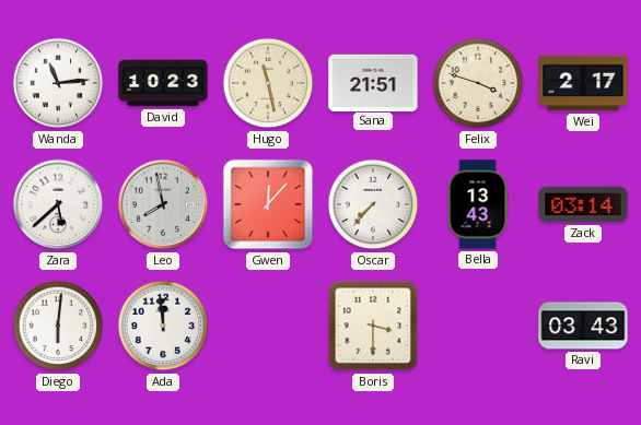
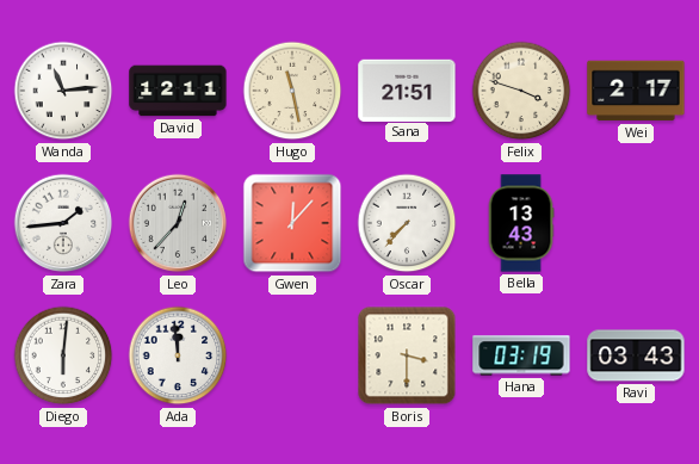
David: 10:23 -> 12:11
Zara: 5:38 -> 1:44
Leo: 7:58 -> 12:37
Zack: 03:14 -> none
Hana: none -> 03:19
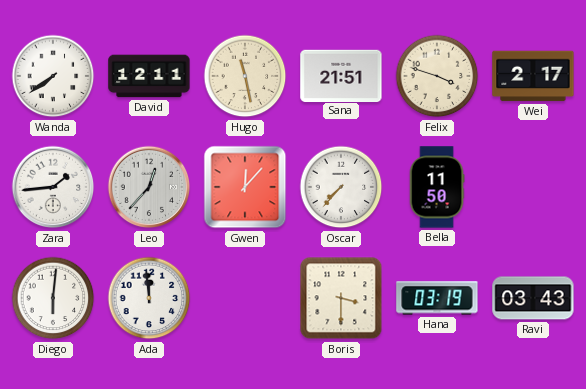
Wanda: 11:14 -> 7:39
Bella: 13:43 -> 11:50
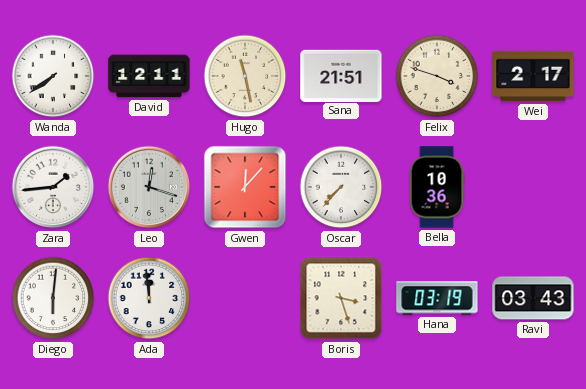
Leo: 12:37 -> 12:18
Bella: 11:50 -> 10:36
Boris: 3:30 -> 3:27
